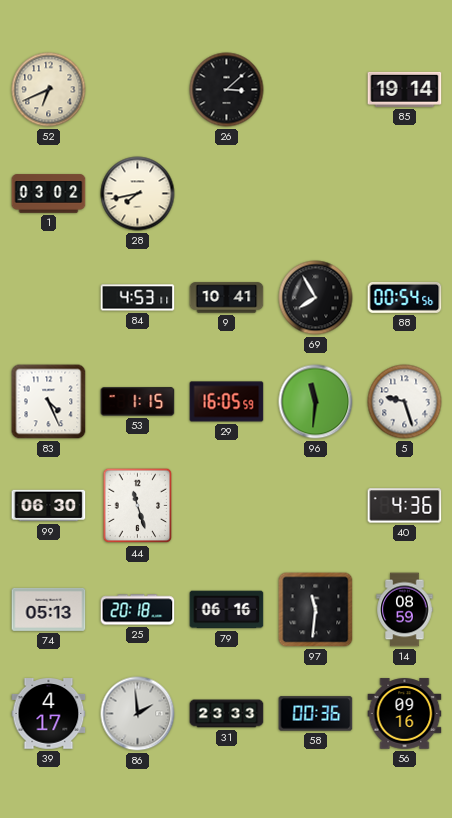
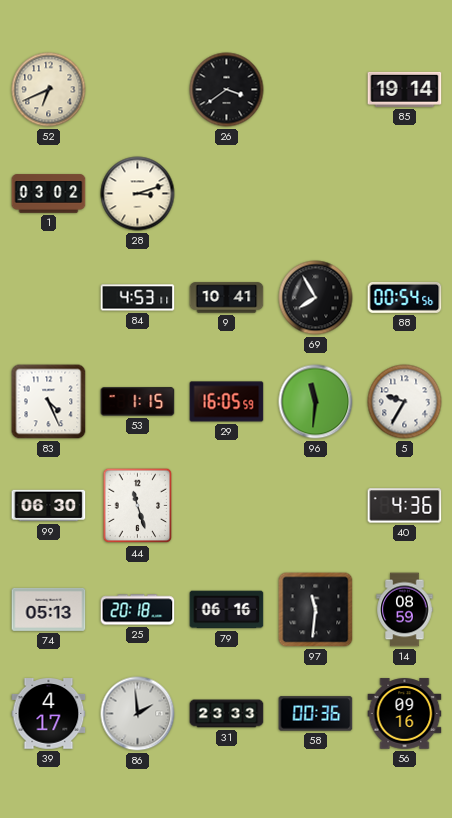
26: 3:08 -> 3:39
28: 7:43 -> 3:12
5: 9:27 -> 9:35
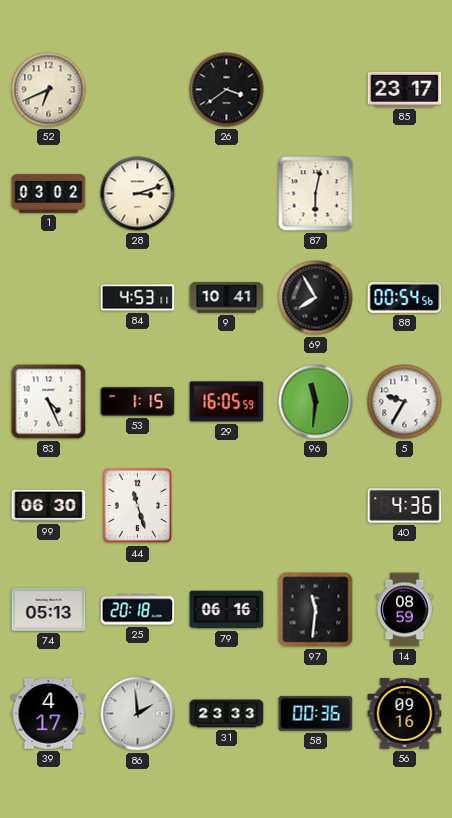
85: 19:14 -> 23:17
87: none -> 6:02
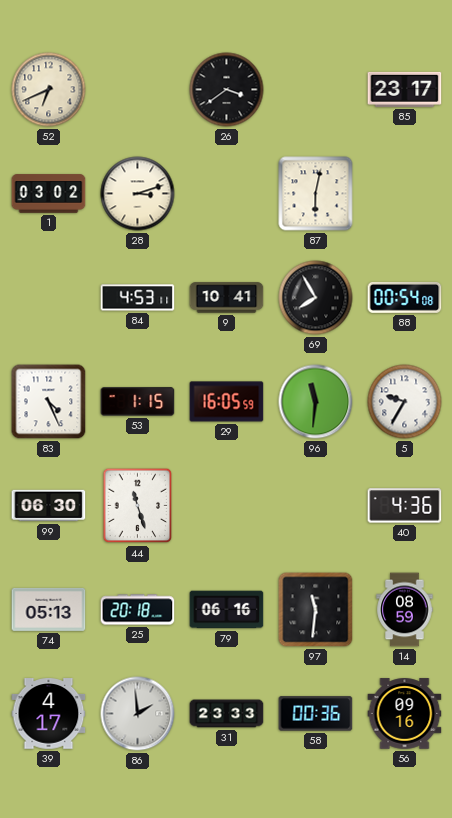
88: 00:54:56 -> 00:54:08
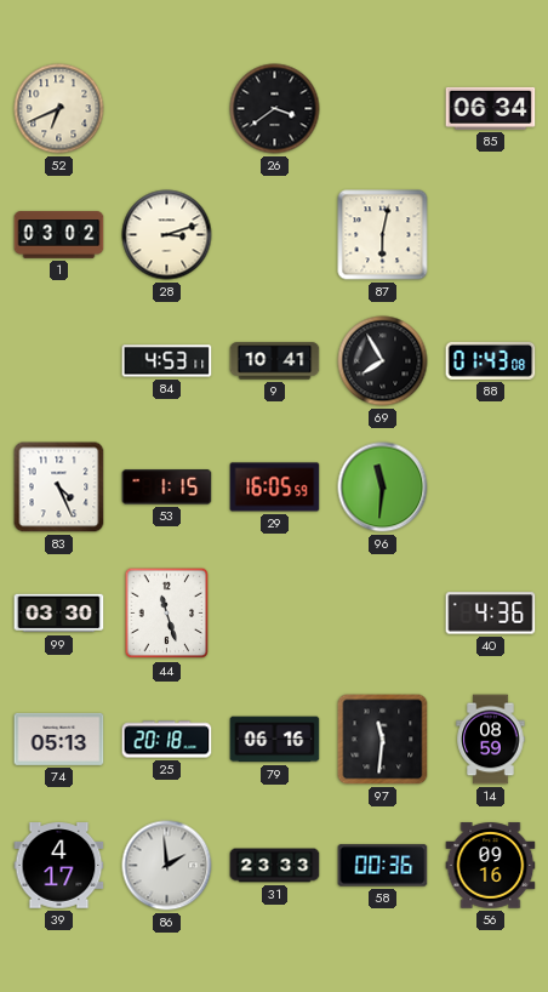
85: 23:17 -> 06:34
88: 00:54 -> 01:43
5: 9:35 -> none
99: 06:30 -> 03:30
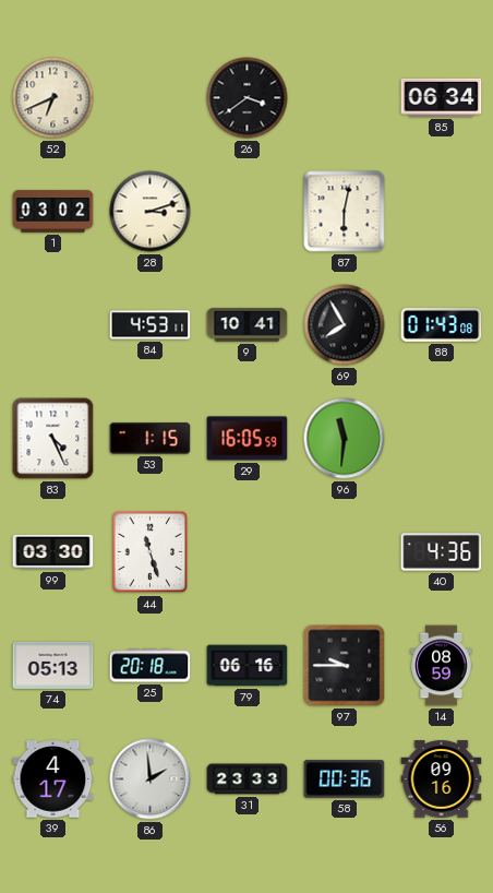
97: 11:31 -> 9:45
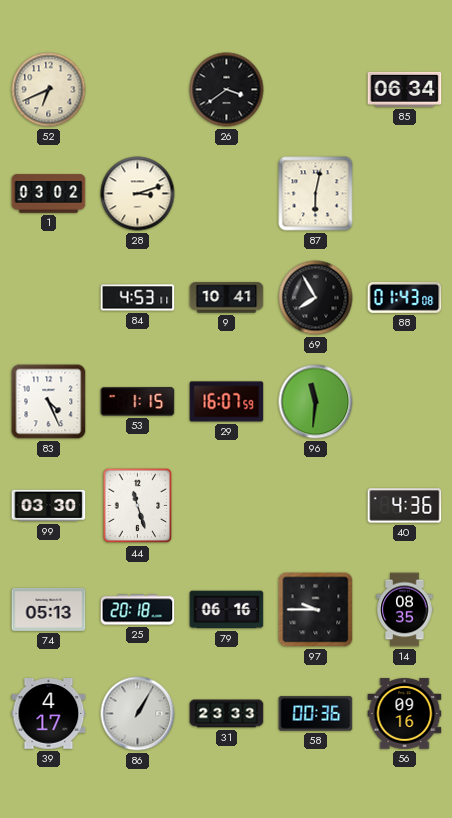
29: 16:05 -> 16:07
14: 08:59 -> 08:35
86: 1:59 -> 1:05
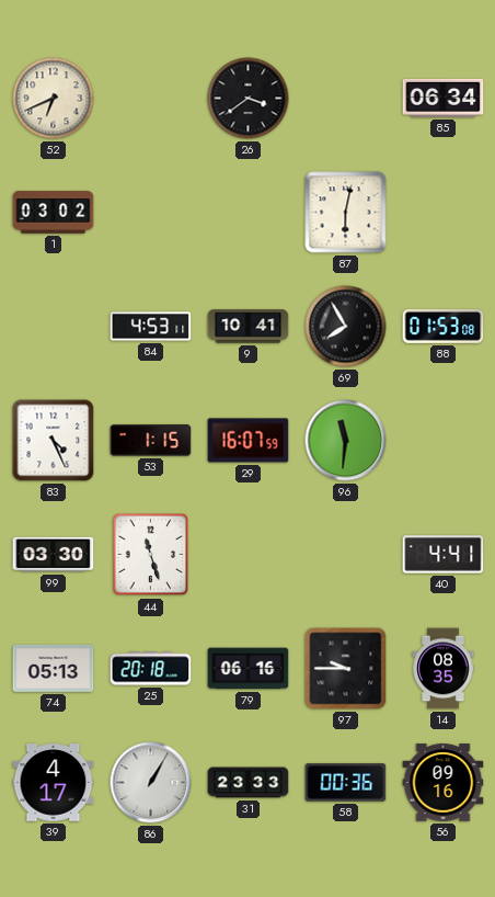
28: 3:12 -> none
88: 01:43 -> 01:53
40: 4:36 -> 4:41
